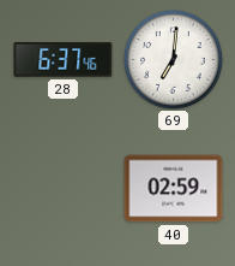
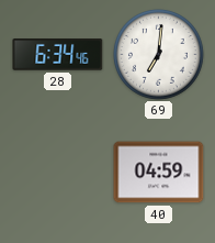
28: 6:37 -> 6:34
40: 02:59 -> 04:59
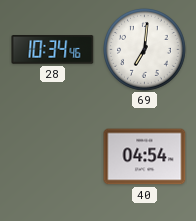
28: 6:34 -> 10:34
40: 04:59 -> 04:54
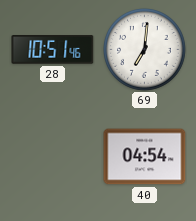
28: 10:34 -> 10:51
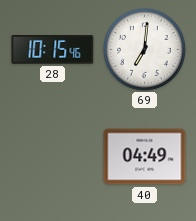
28: 10:51 -> 10:15
40: 04:54 -> 04:49
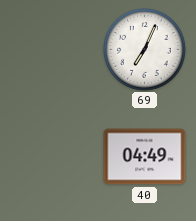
28: 10:15 -> none
69: 7:01 -> 7:04
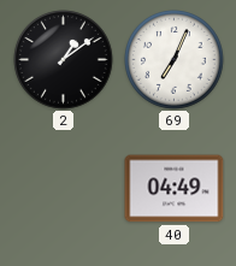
2: none -> 1:09
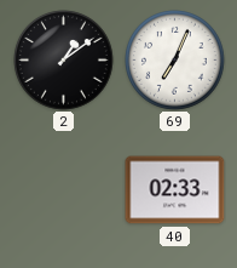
40: 04:49 -> 02:33
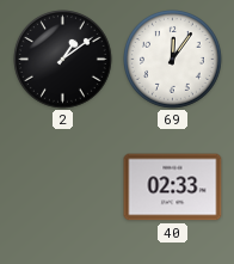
69: 7:04 -> 12:06
